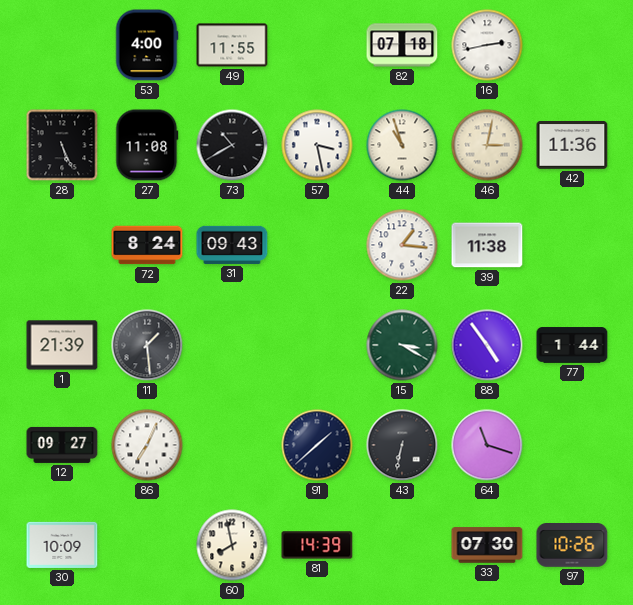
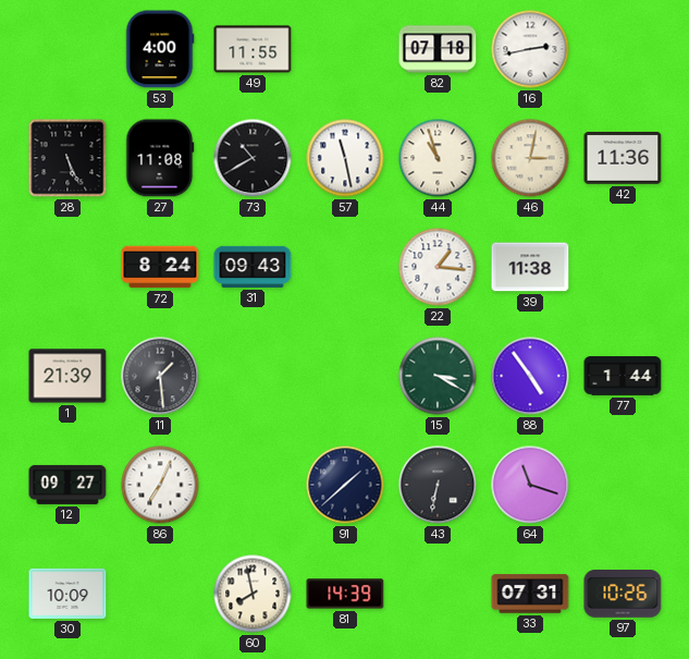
57: 3:28 -> 11:28
33: 07:30 -> 07:31
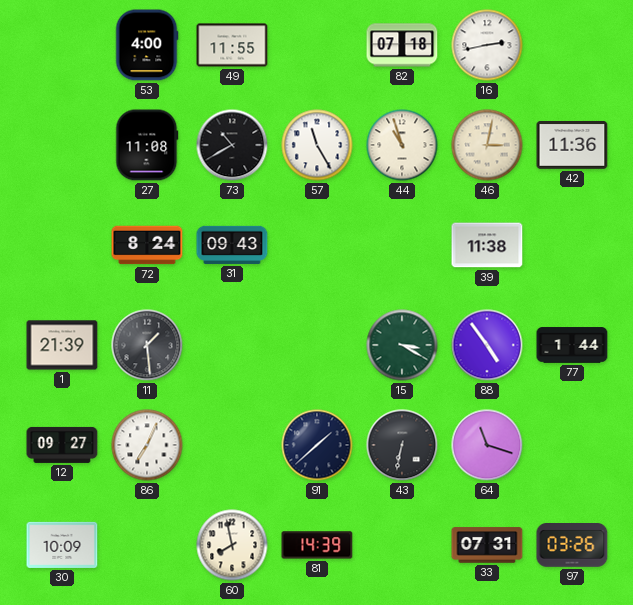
28: 5:26 -> none
57: 11:28 -> 11:25
22: 1:16 -> none
97: 10:26 -> 03:26
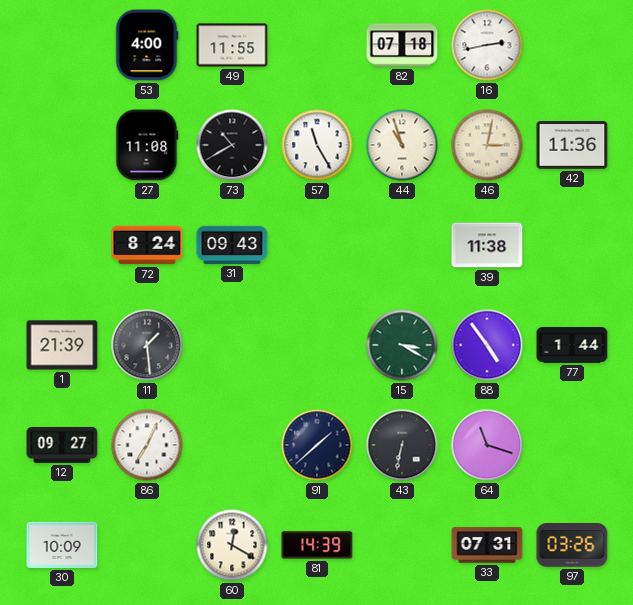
60: 7:58 -> 12:20
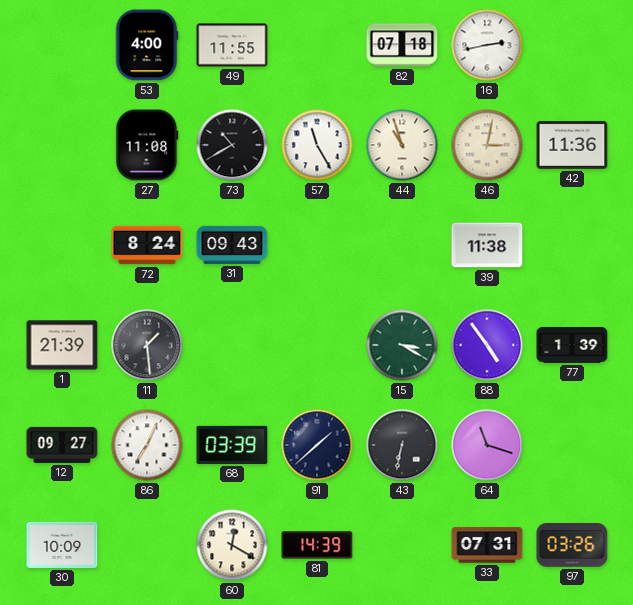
77: 1:44 -> 1:39
68: none -> 03:39
